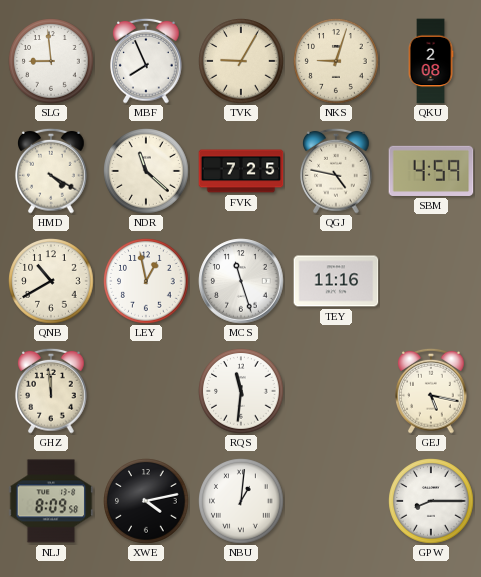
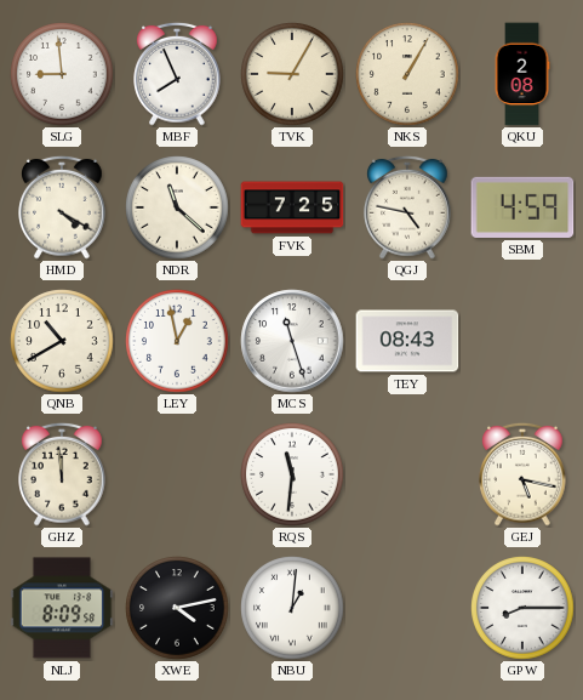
NKS: 9:03 -> 1:05
TEY: 11:16 -> 08:43
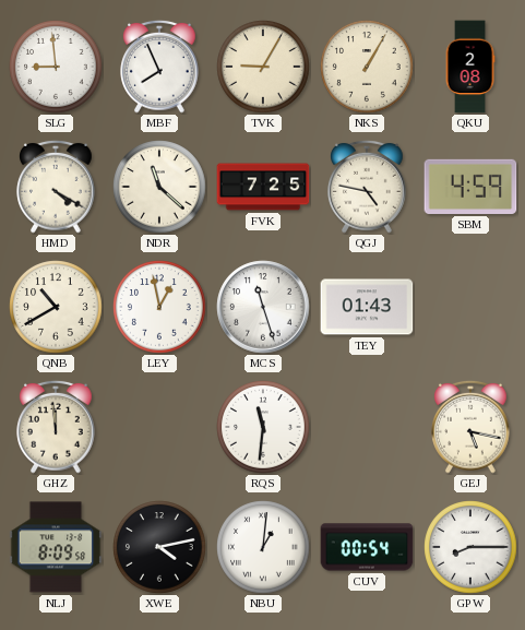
TEY: 08:43 -> 01:43
CUV: none -> 00:54
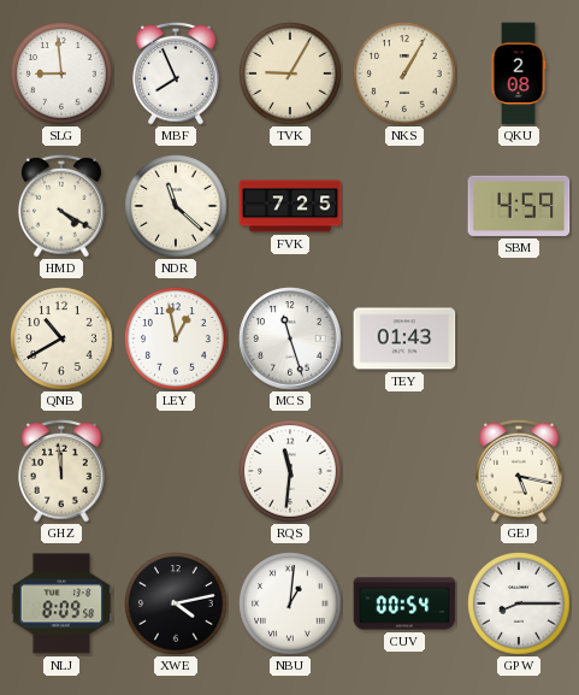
QGJ: 4:47 -> none
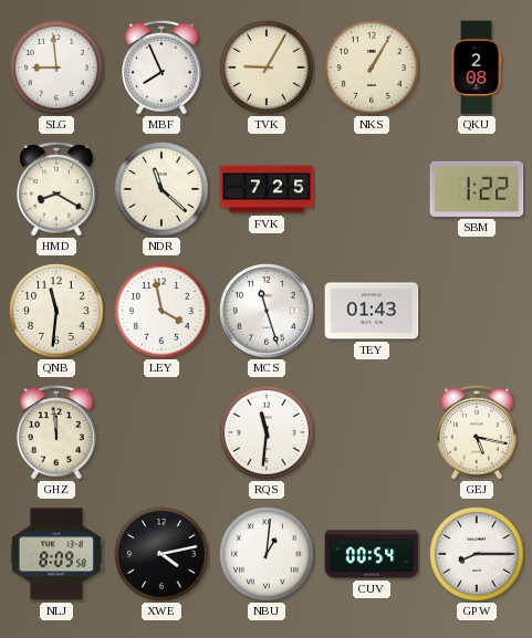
HMD: 4:20 -> 8:20
SBM: 4:59 -> 1:22
QNB: 10:40 -> 11:31
LEY: 12:58 -> 3:58
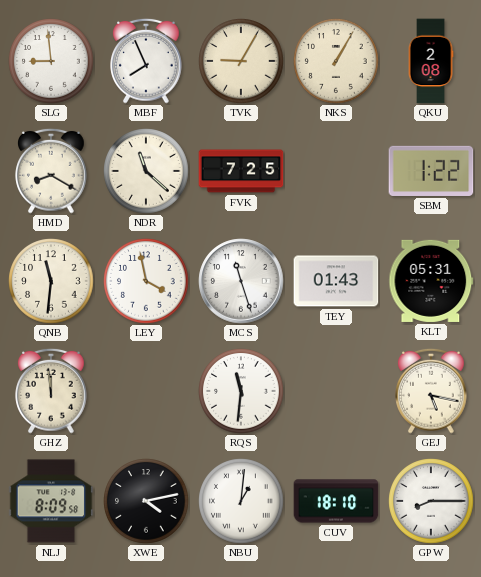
KLT: none -> 05:31
CUV: 00:54 -> 18:10
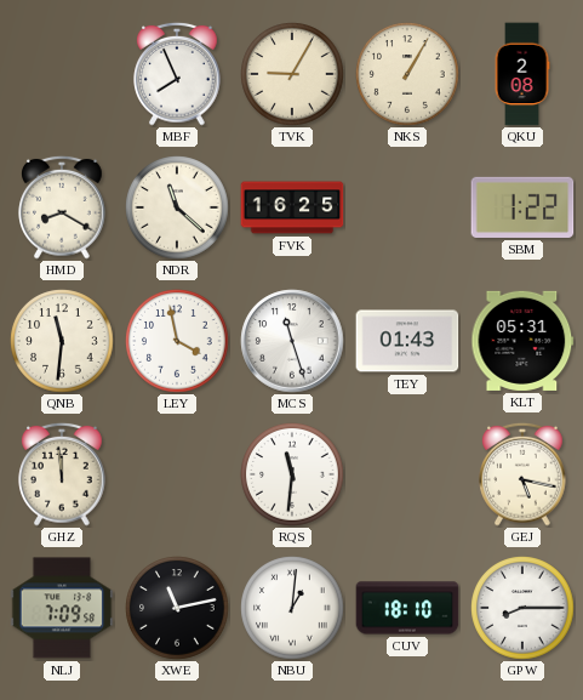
SLG: 8:59 -> none
FVK: 7:25 -> 16:25
NLJ: 8:09 -> 7:09
XWE: 4:13 -> 11:13
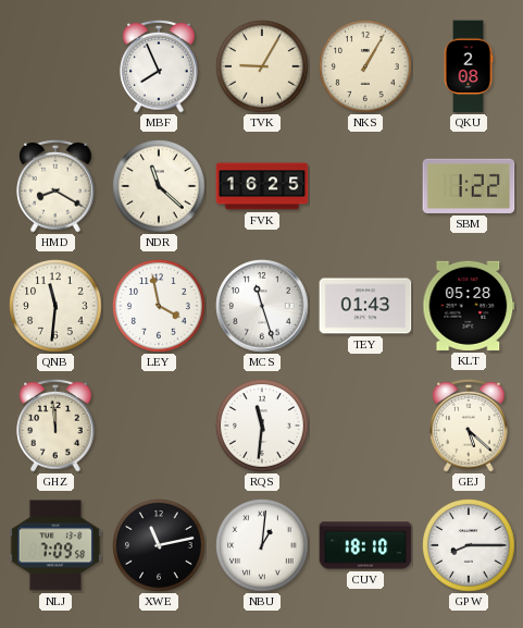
KLT: 05:31 -> 05:28
GEJ: 5:17 -> 5:22
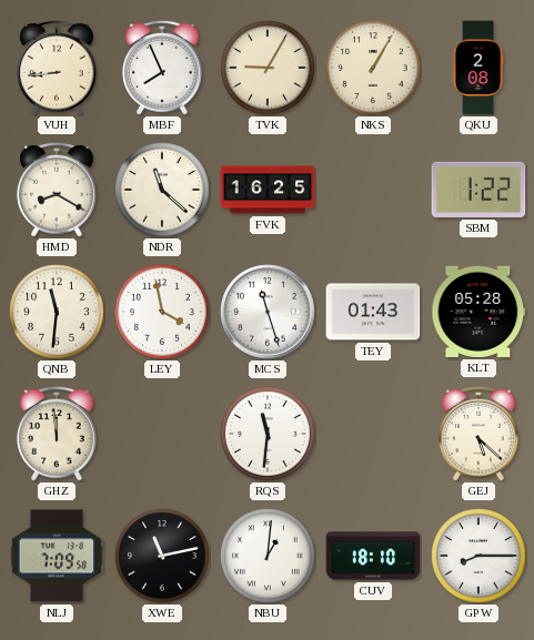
VUH: none -> 8:44
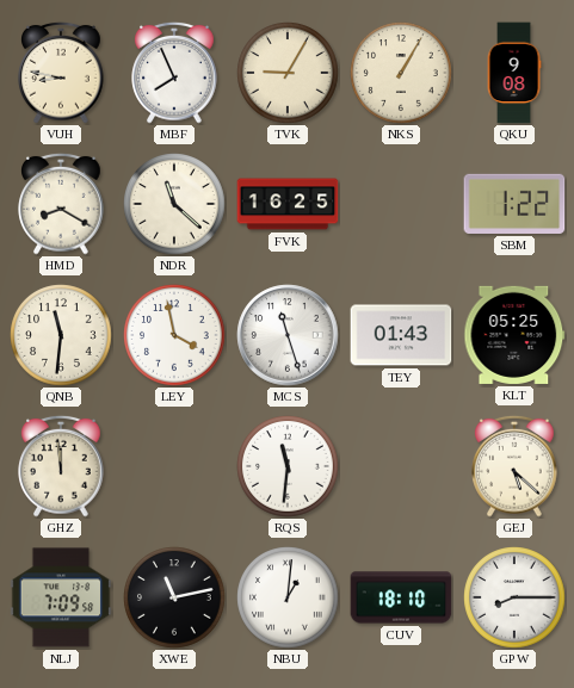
VUH: 8:44 -> 8:47
QKU: 2:08 -> 9:08
KLT: 05:28 -> 05:25
